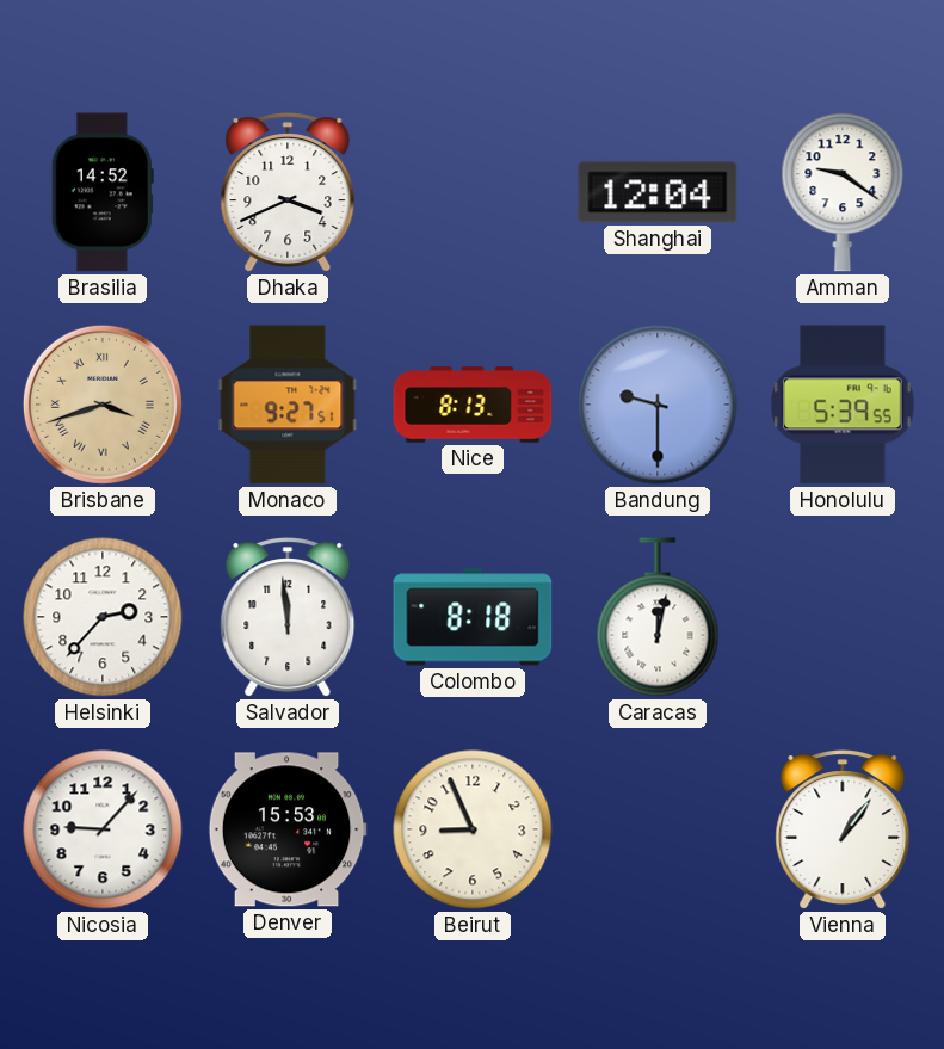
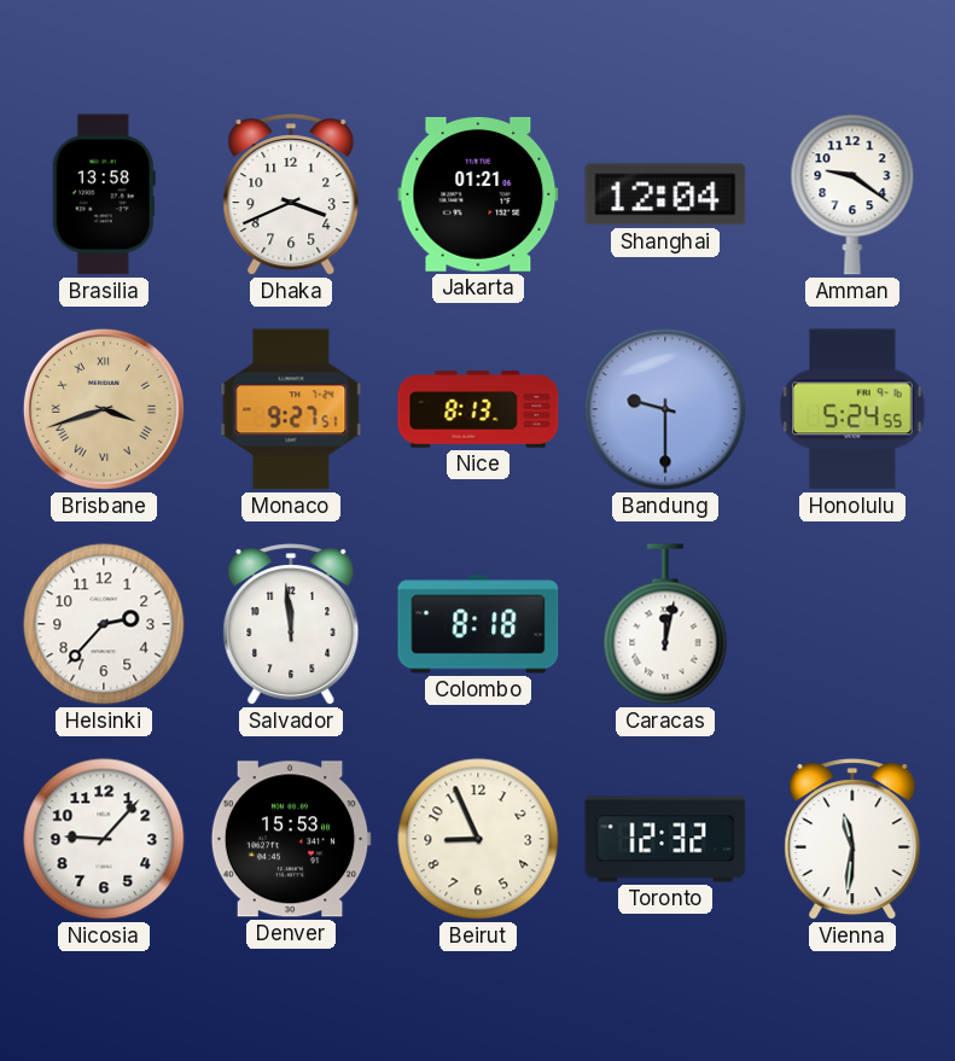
Brasilia: 14:52 -> 13:58
Jakarta: none -> 01:21
Honolulu: 5:39 -> 5:24
Toronto: none -> 12:32
Vienna: 1:06 -> 11:31
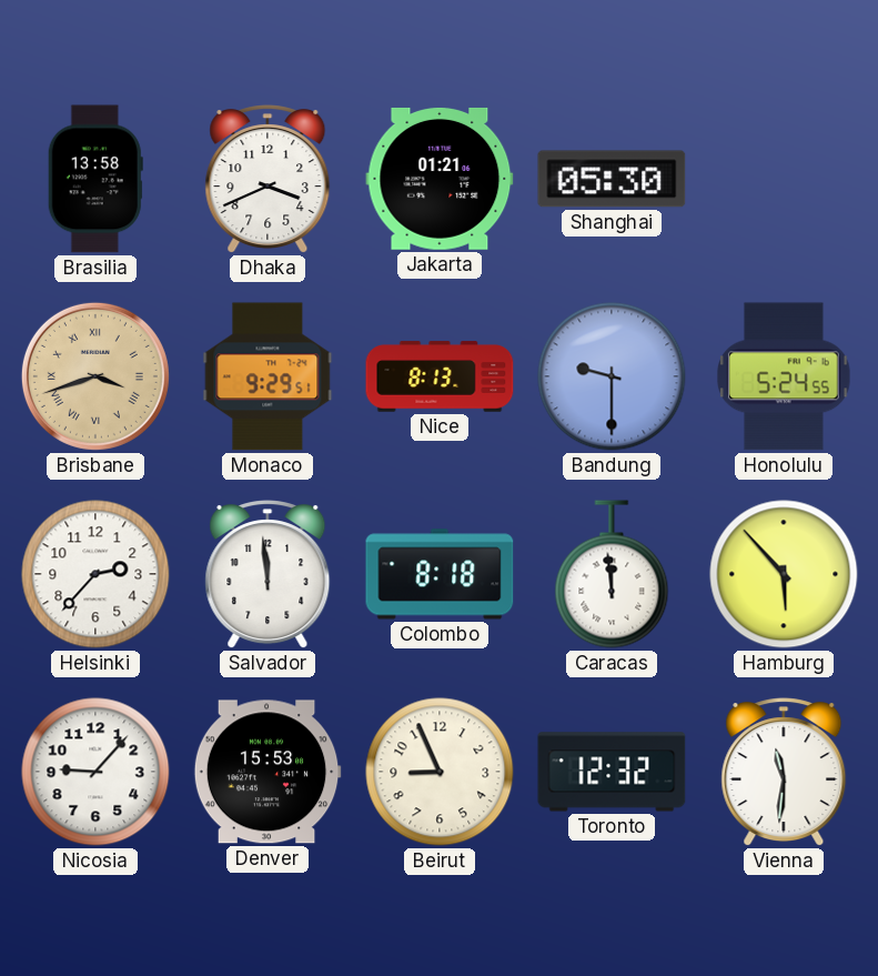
Shanghai: 12:04 -> 05:30
Amman: 9:21 -> none
Monaco: 9:27 -> 9:29
Caracas: 12:02 -> 11:59
Hamburg: none -> 5:53
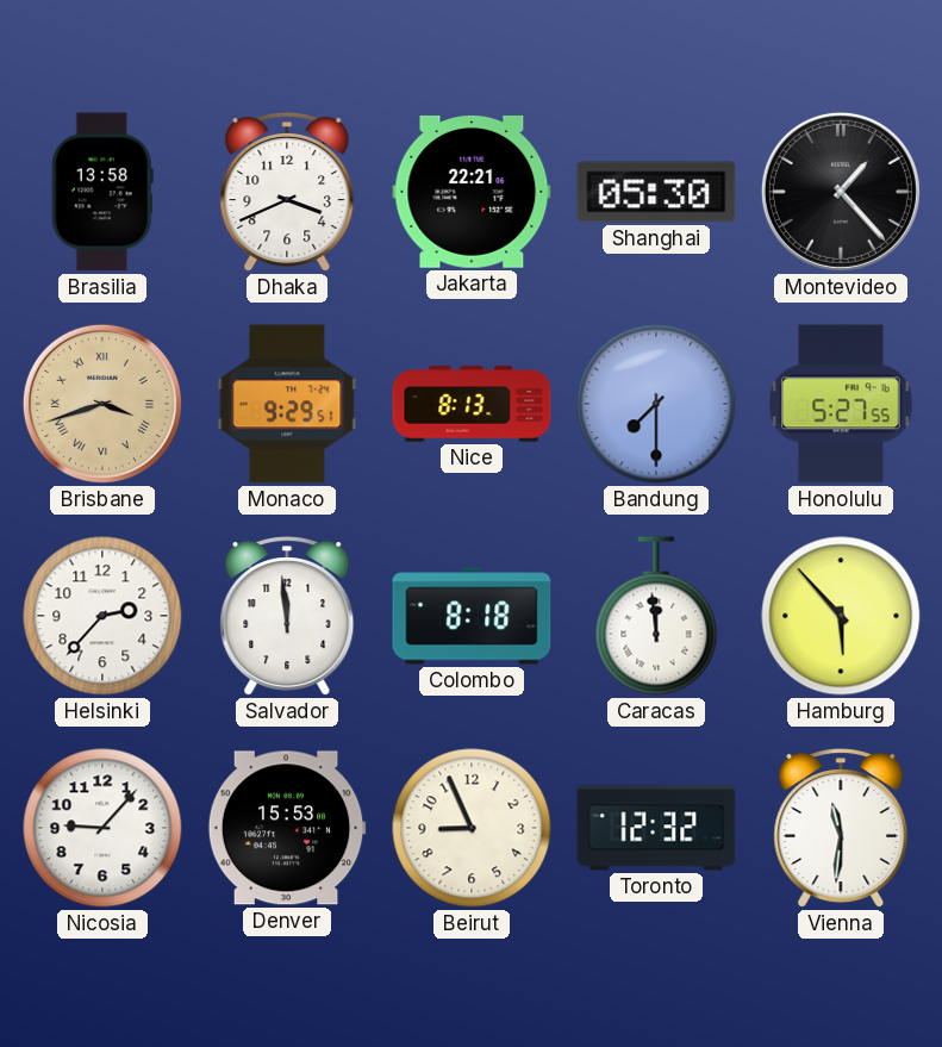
Jakarta: 01:21 -> 22:21
Montevideo: none -> 1:23
Bandung: 9:30 -> 7:30
Honolulu: 5:24 -> 5:27
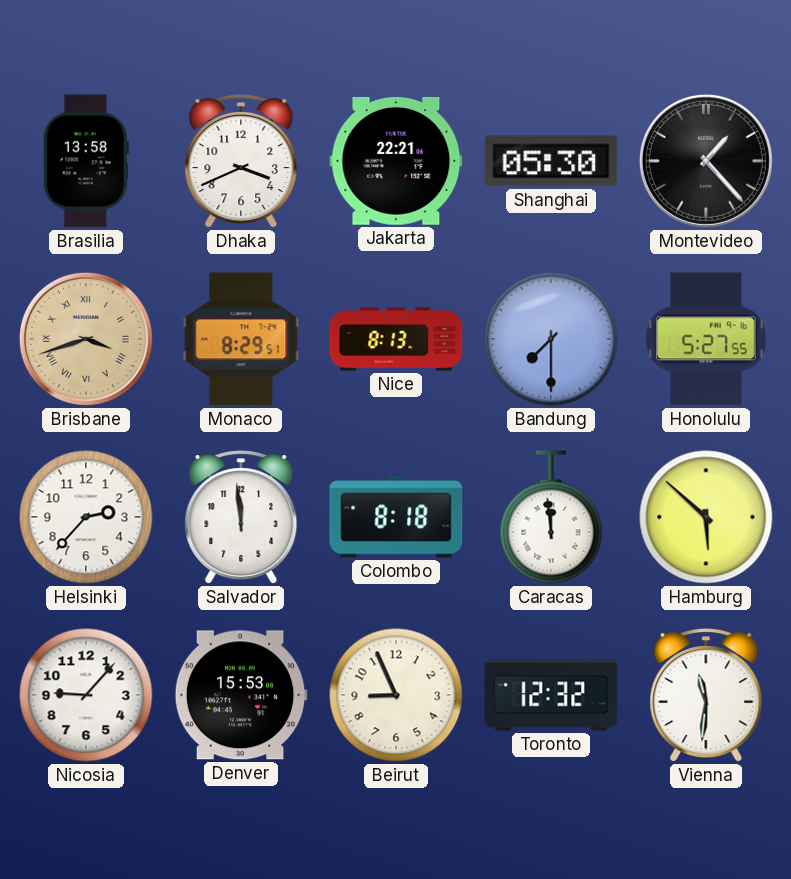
Monaco: 9:29 -> 8:29
Hamburg: 5:53 -> 5:52
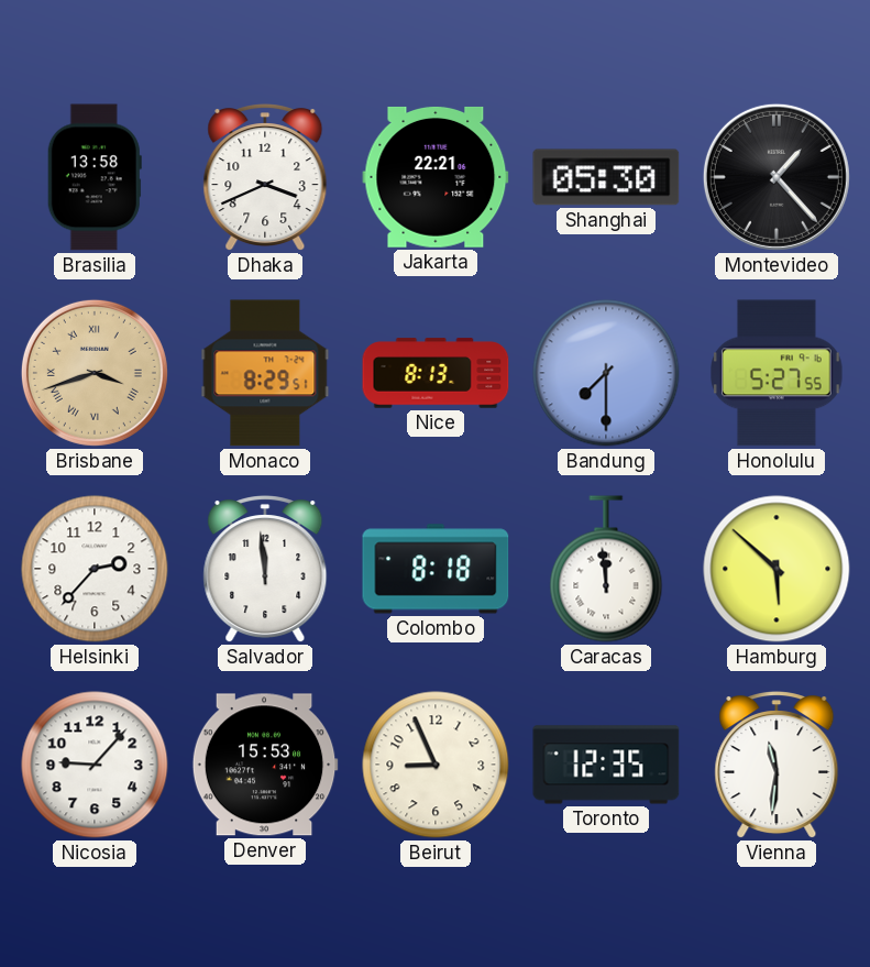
Toronto: 12:32 -> 12:35
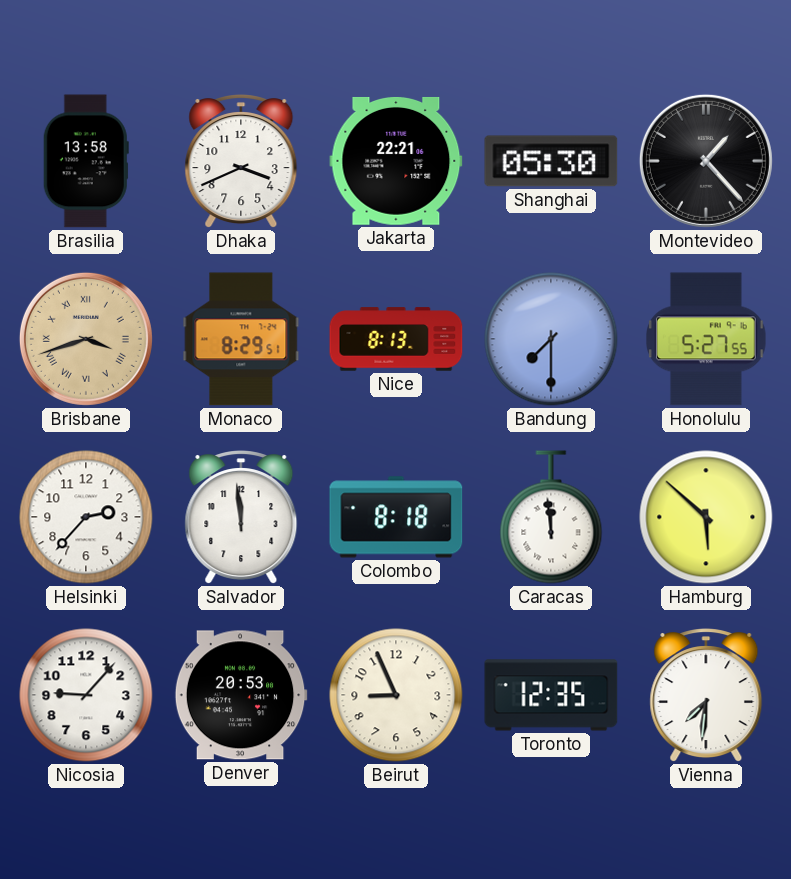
Denver: 15:53 -> 20:53
Vienna: 11:31 -> 7:31
